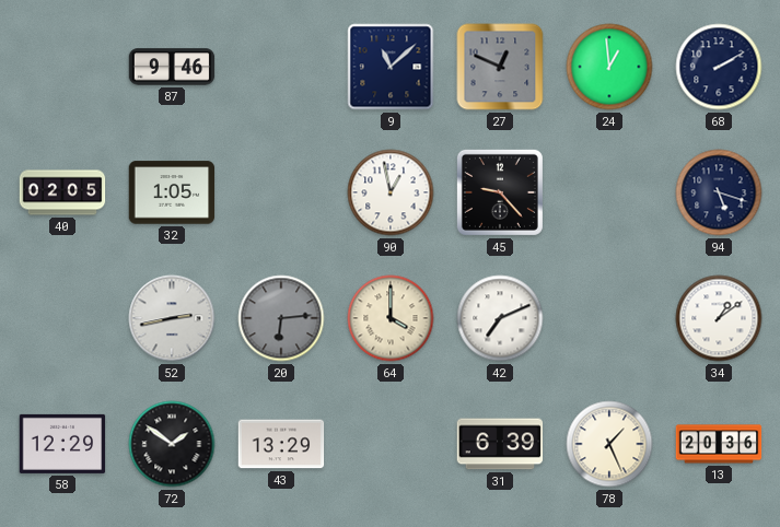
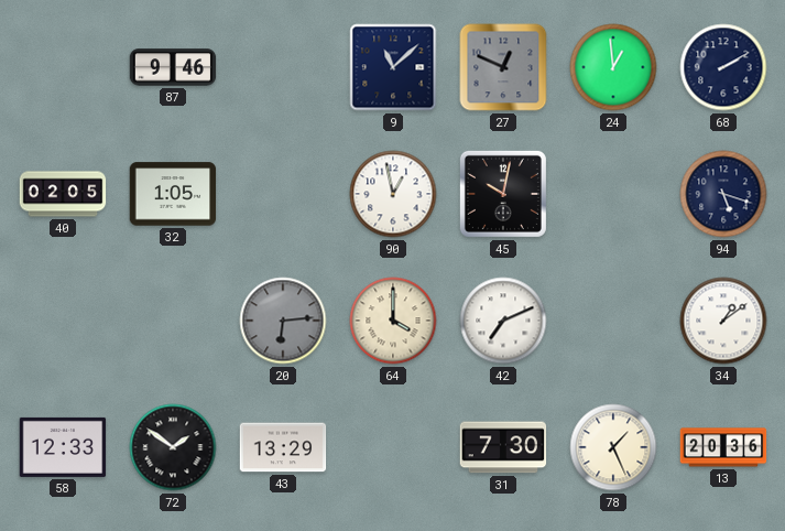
45: 9:23 -> 10:02
52: 2:43 -> none
58: 12:29 -> 12:33
31: 6:39 -> 7:30
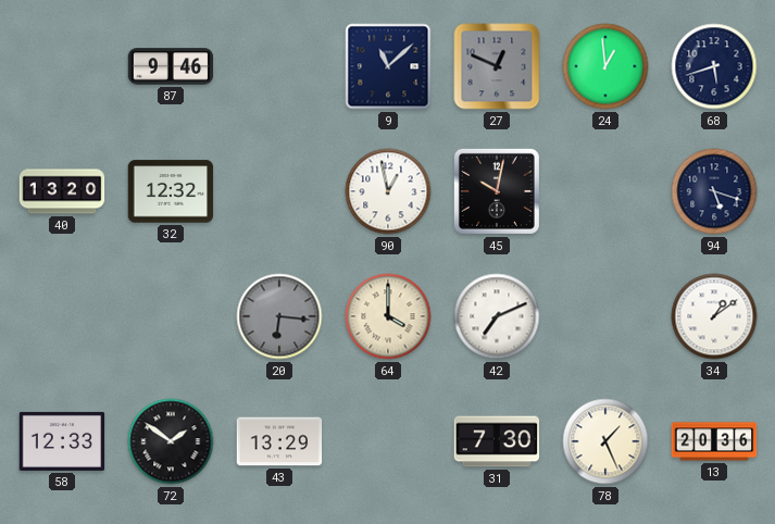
68: 2:10 -> 5:42
40: 02:05 -> 13:20
32: 1:05 -> 12:32
20: 6:14 -> 6:16
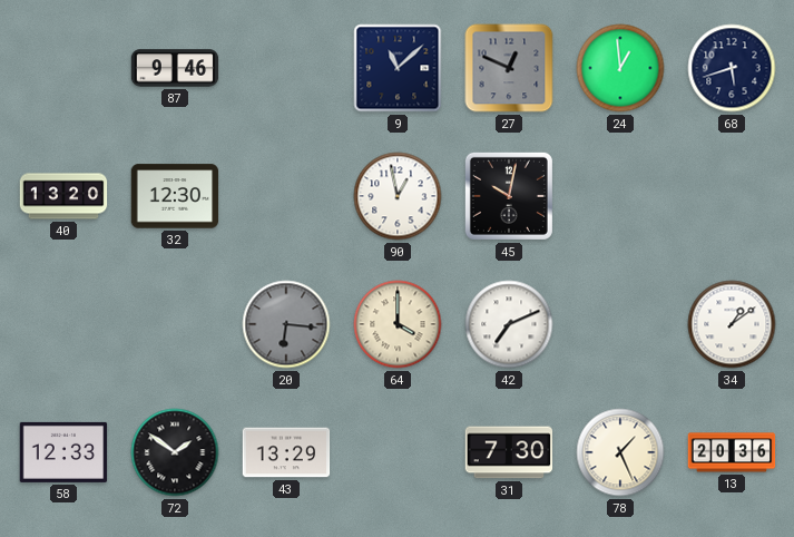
32: 12:32 -> 12:30
94: 5:18 -> none
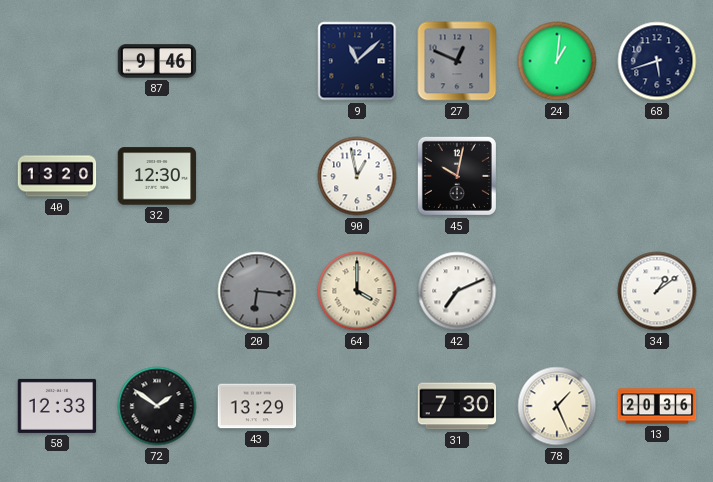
24: 12:59 -> 1:01
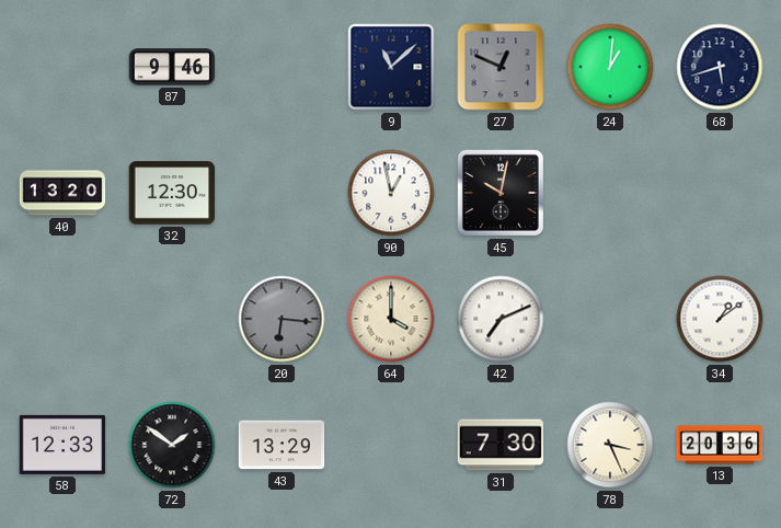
78: 1:26 -> 3:26
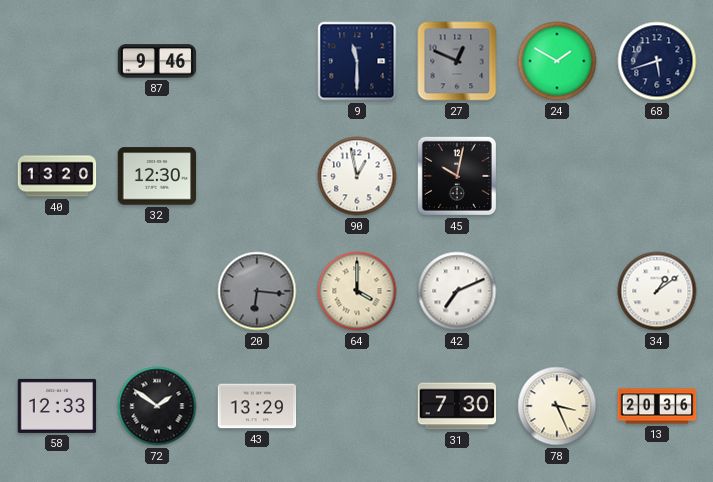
9: 11:08 -> 11:30
24: 1:01 -> 1:50
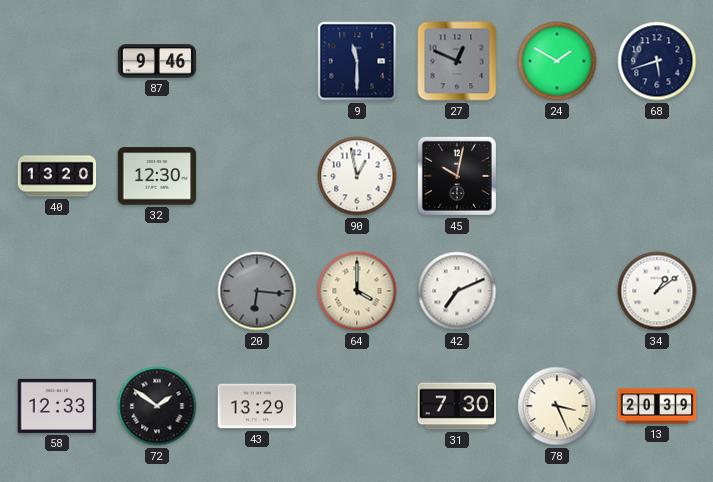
13: 20:36 -> 20:39
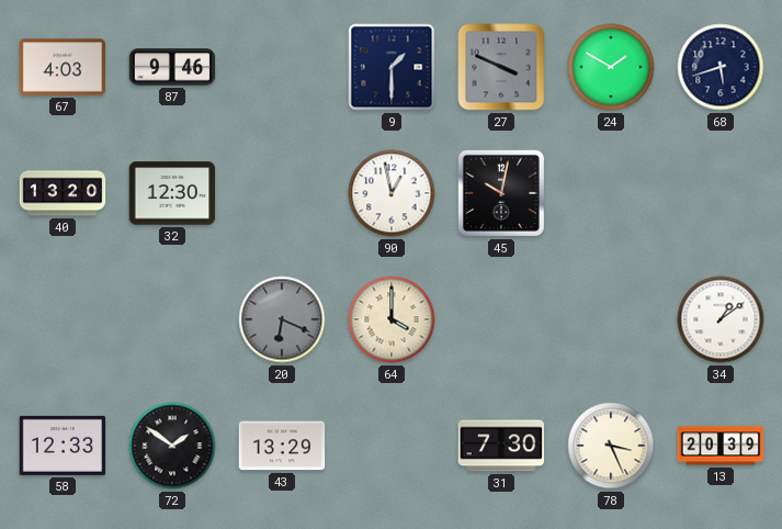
67: none -> 4:03
9: 11:30 -> 1:30
27: 12:49 -> 3:49
20: 6:16 -> 6:19
42: 7:11 -> none
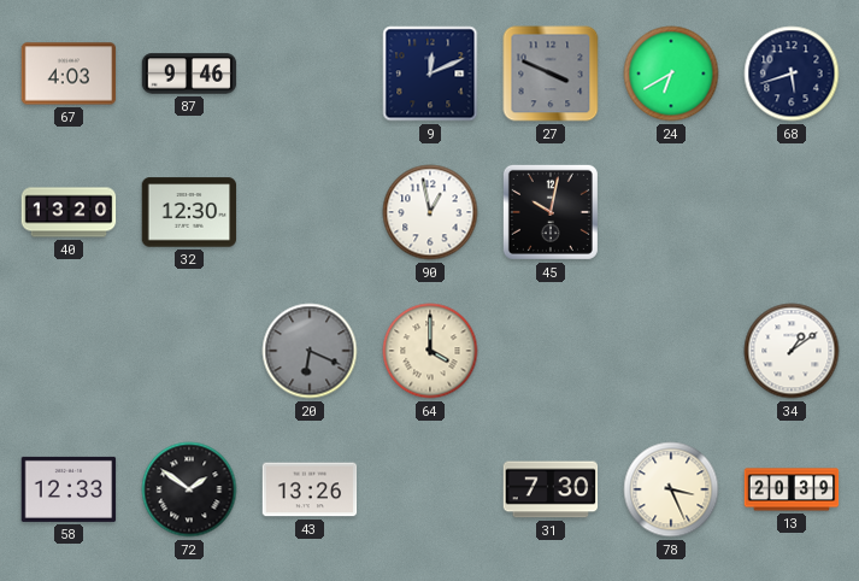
9: 1:30 -> 12:11
24: 1:50 -> 6:40
43: 13:29 -> 13:26
